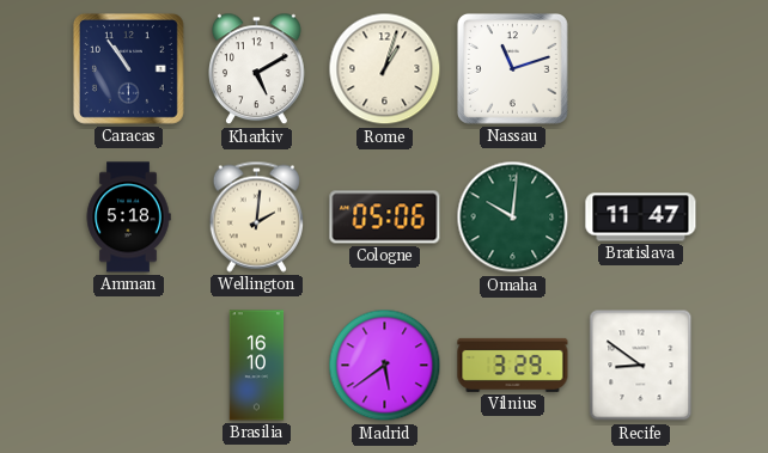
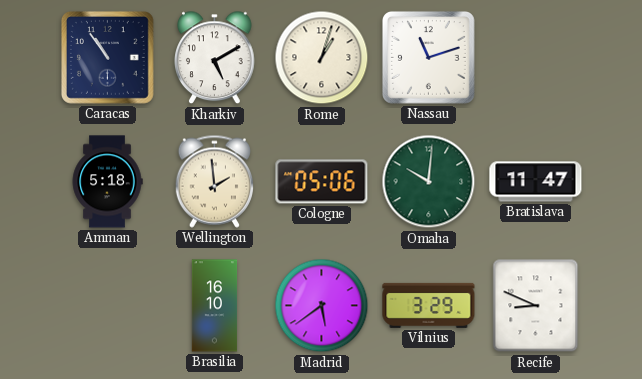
Wellington: 2:01 -> 1:59
Recife: 8:51 -> 8:49
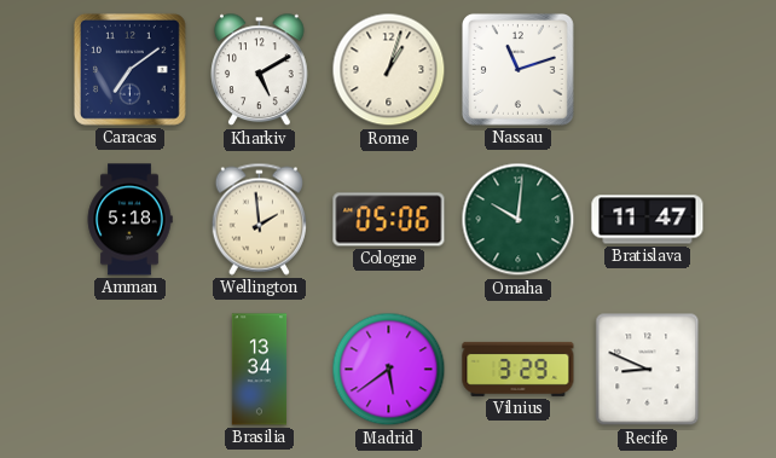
Caracas: 10:54 -> 7:09
Brasilia: 16:10 -> 13:34
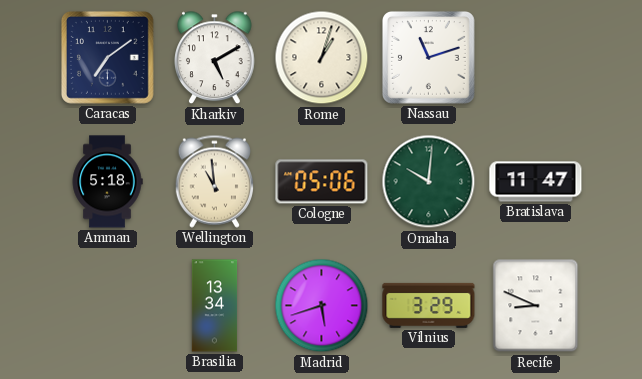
Wellington: 1:59 -> 10:59
Madrid: 5:39 -> 5:42
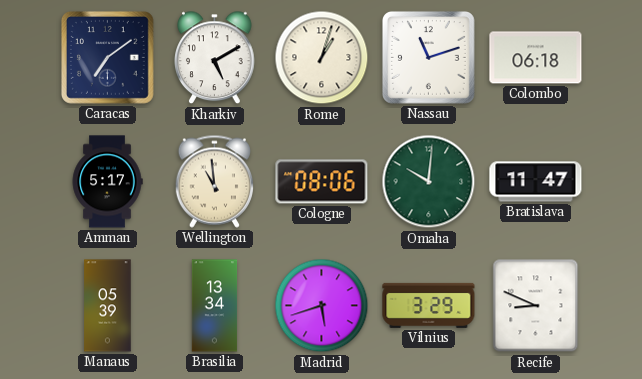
Colombo: none -> 06:18
Amman: 5:18 -> 5:17
Cologne: 05:06 -> 08:06
Manaus: none -> 05:39
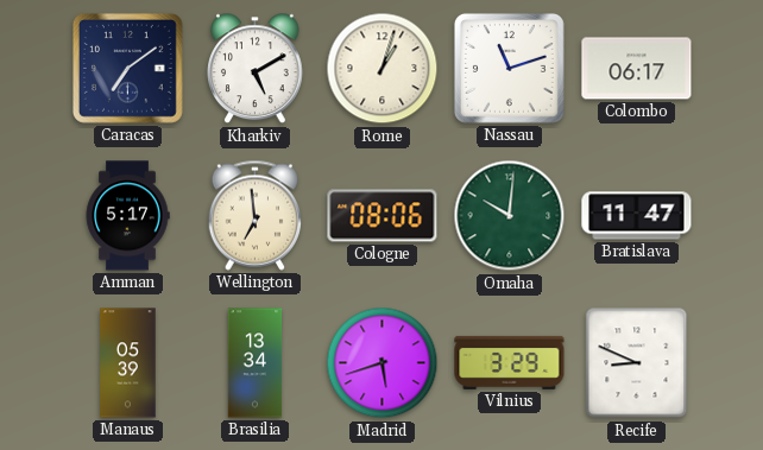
Colombo: 06:18 -> 06:17
Wellington: 10:59 -> 6:59
